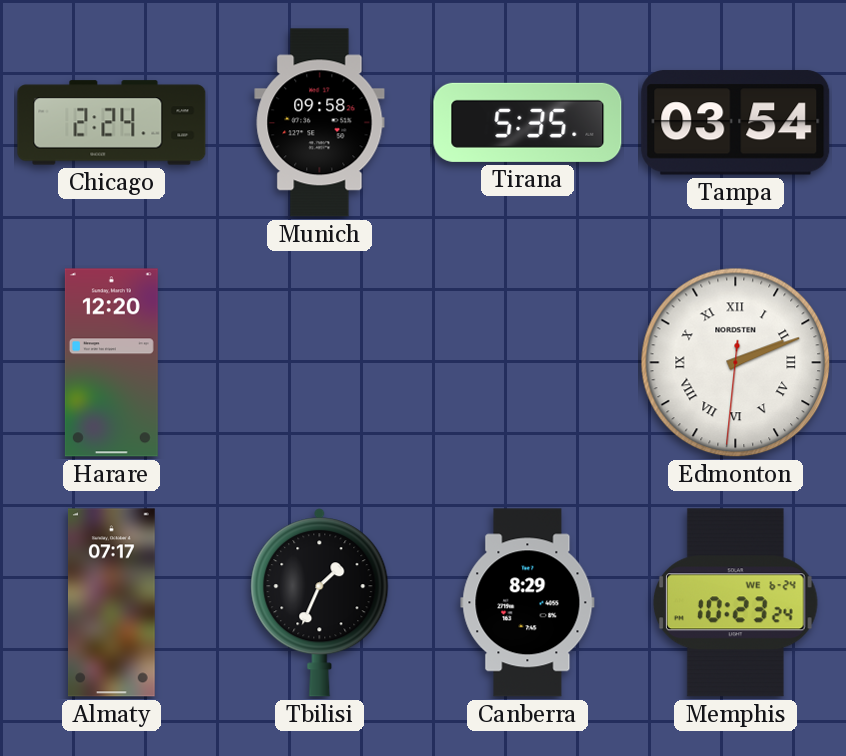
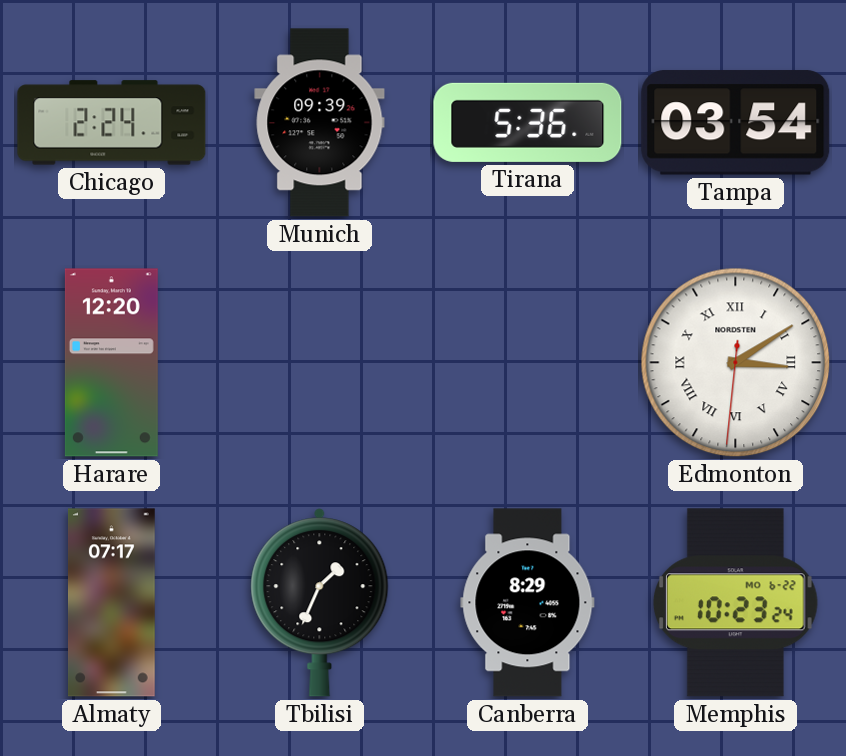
Munich: 09:58 -> 09:39
Tirana: 5:35 -> 5:36
Edmonton: 2:11 -> 3:09
Memphis date: WE 6-24 -> MO 6-22
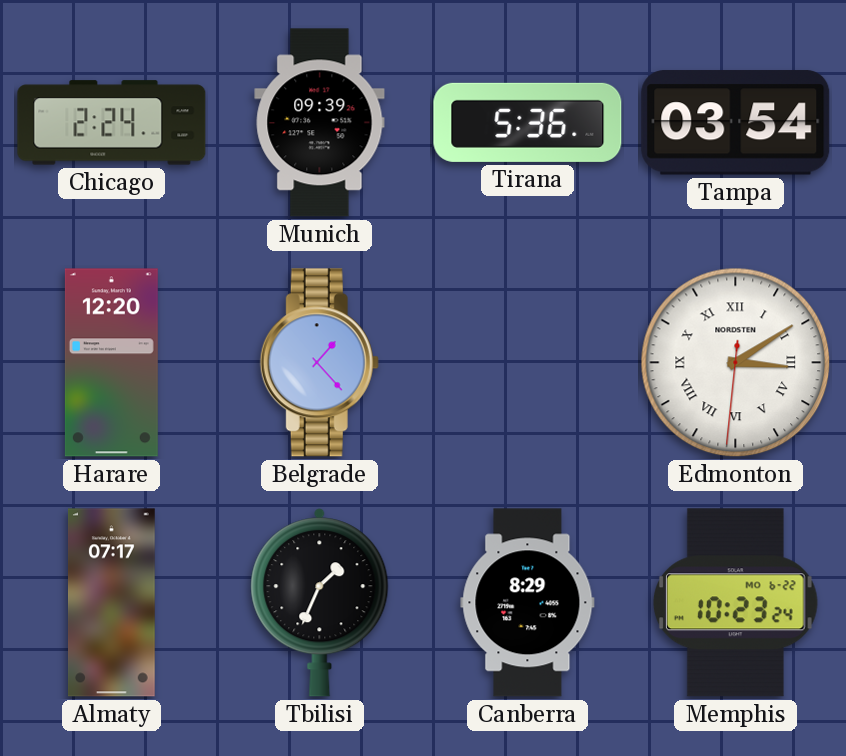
Belgrade: none -> 1:23
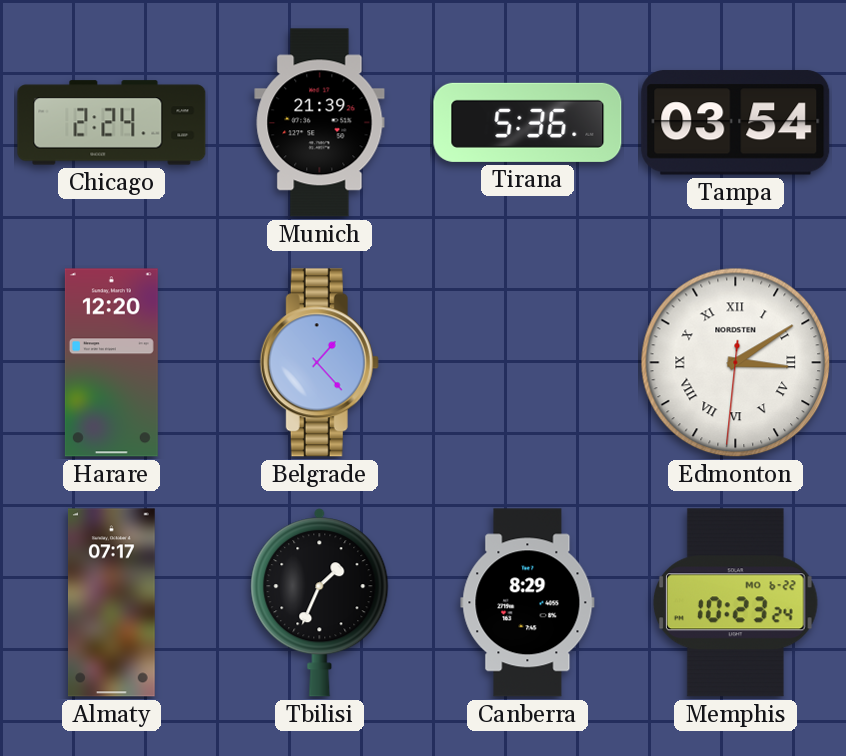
Munich: 09:39 -> 21:39
